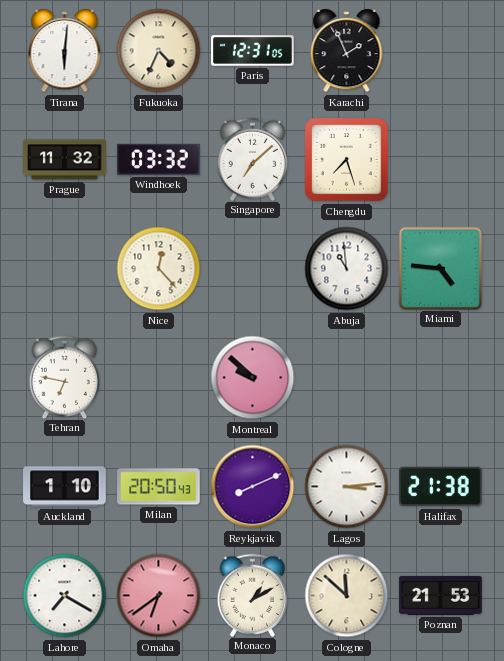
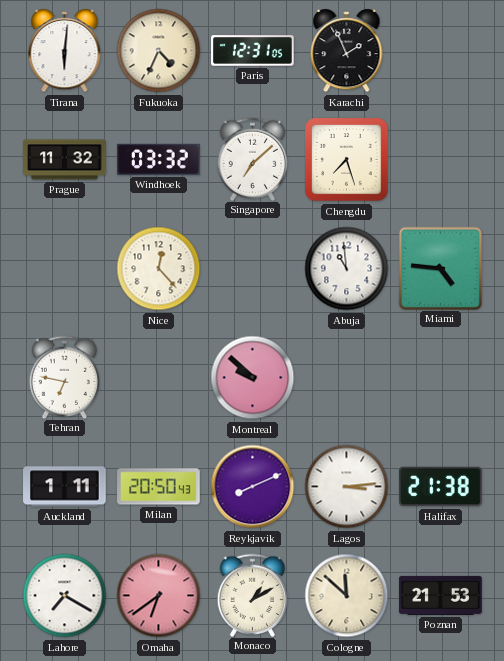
Auckland: 1:10 -> 1:11
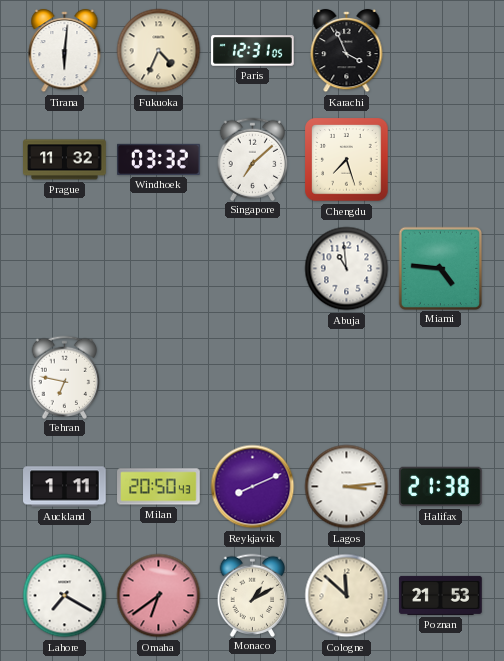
Karachi: 1:56 -> 3:56
Nice: 12:23 -> none
Montreal: 9:52 -> none
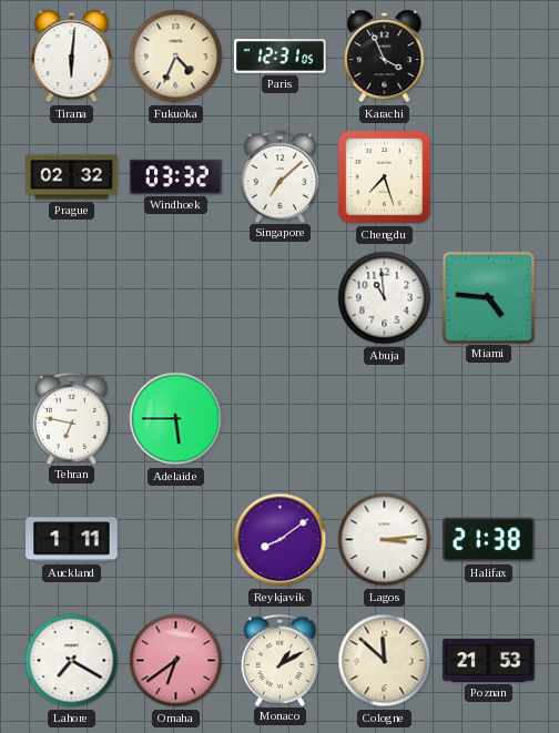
Prague: 11:32 -> 02:32
Adelaide: none -> 5:45
Milan: 20:50 -> none
Reykjavik: 8:11 -> 8:09
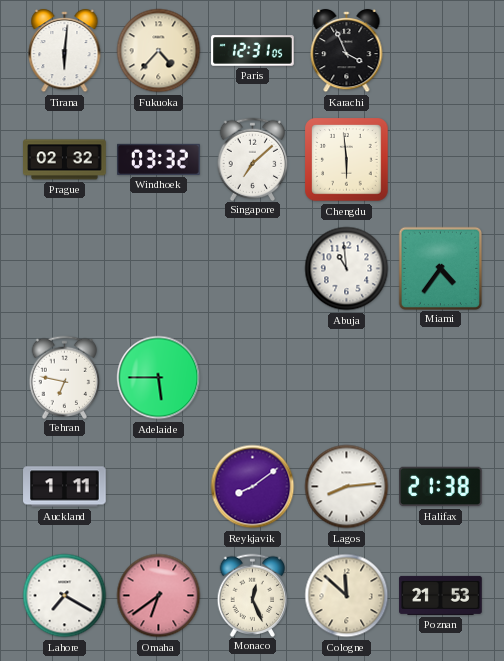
Fukuoka: 4:34 -> 4:37
Chengdu: 7:27 -> 5:59
Miami: 4:46 -> 4:36
Lagos: 3:14 -> 8:14
Monaco: 1:10 -> 12:26
